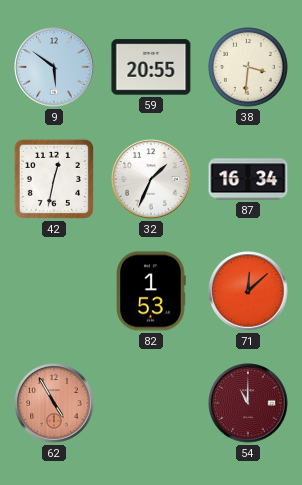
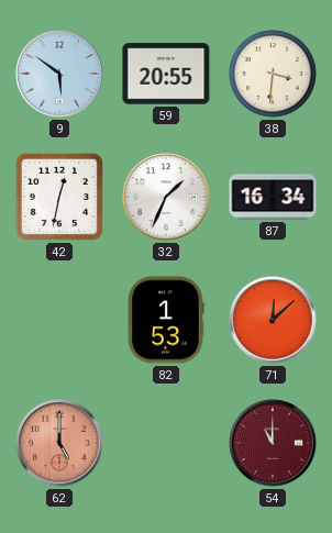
62: 4:55 -> 5:00
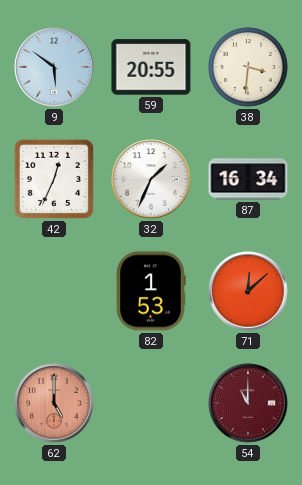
42: 12:32 -> 12:34
